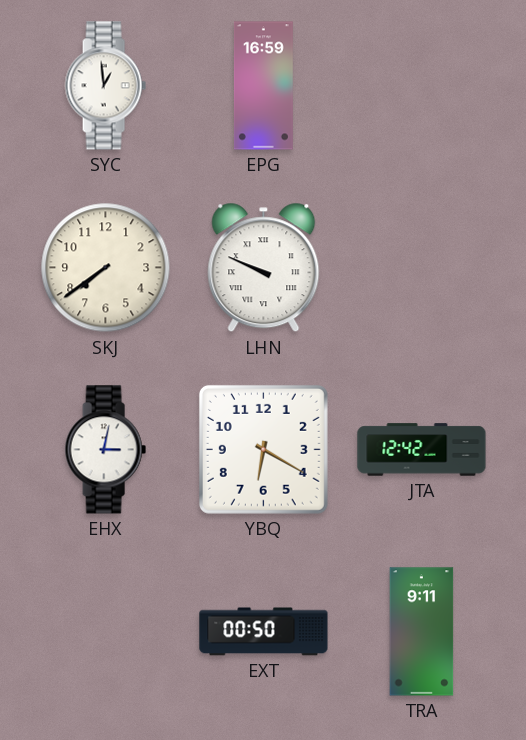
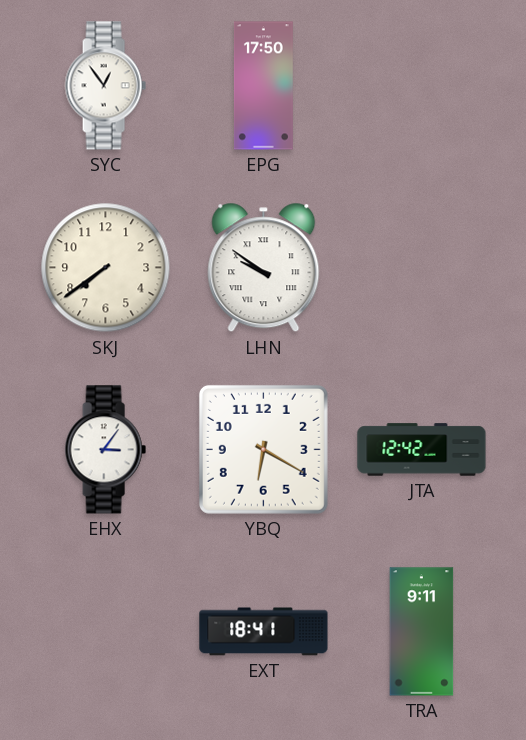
SYC: 12:59 -> 12:54
EPG: 16:59 -> 17:50
LHN: 9:49 -> 9:51
EHX: 3:02 -> 3:06
EXT: 00:50 -> 18:41
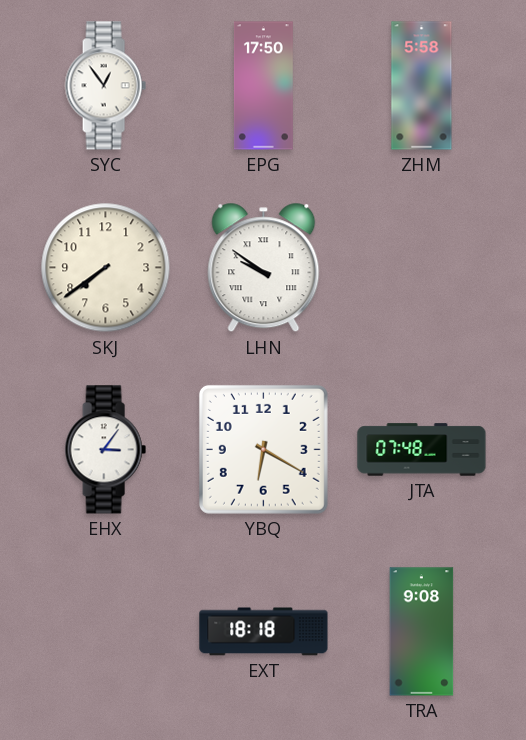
ZHM: none -> 5:58
JTA: 12:42 -> 07:48
EXT: 18:41 -> 18:18
TRA: 9:11 -> 9:08
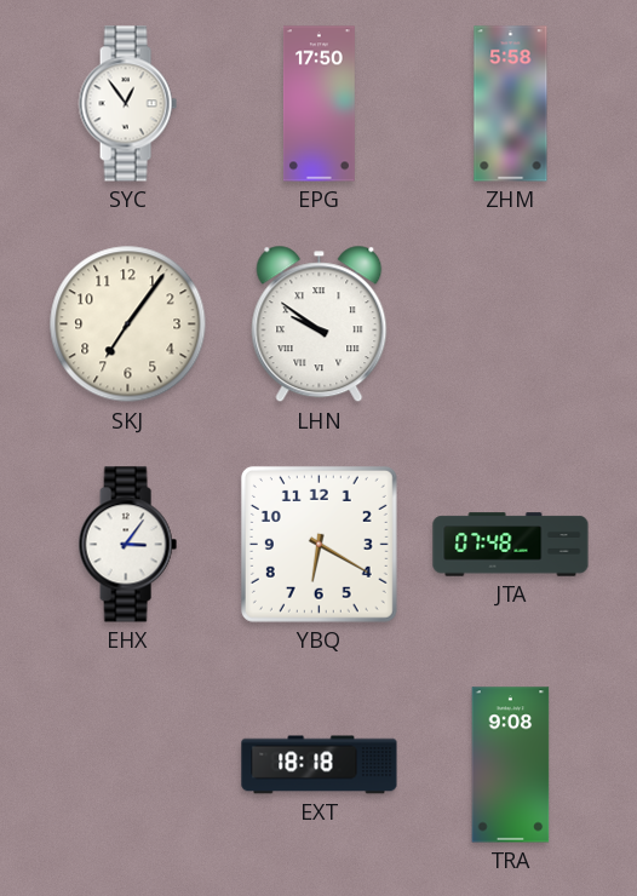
SKJ: 7:39 -> 7:06
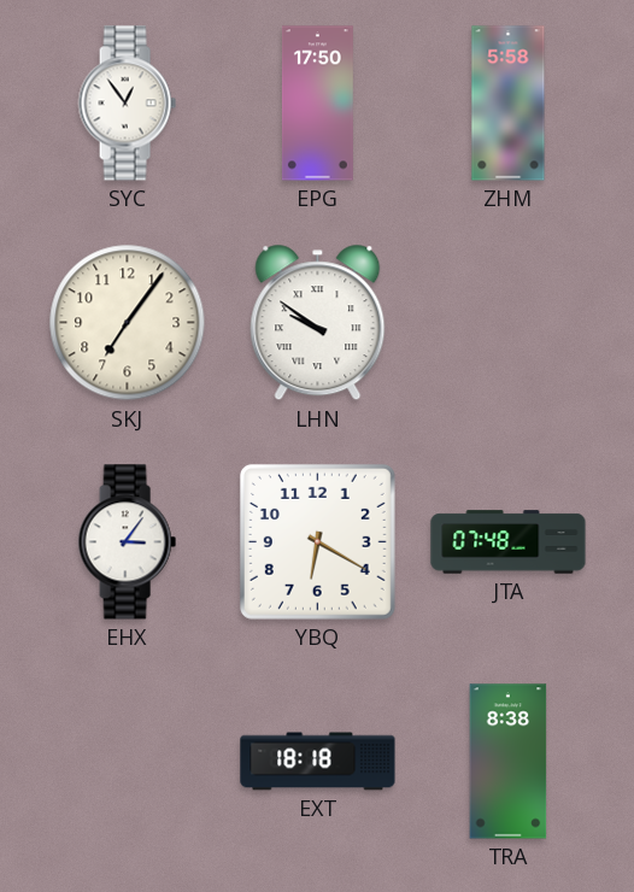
TRA: 9:08 -> 8:38
